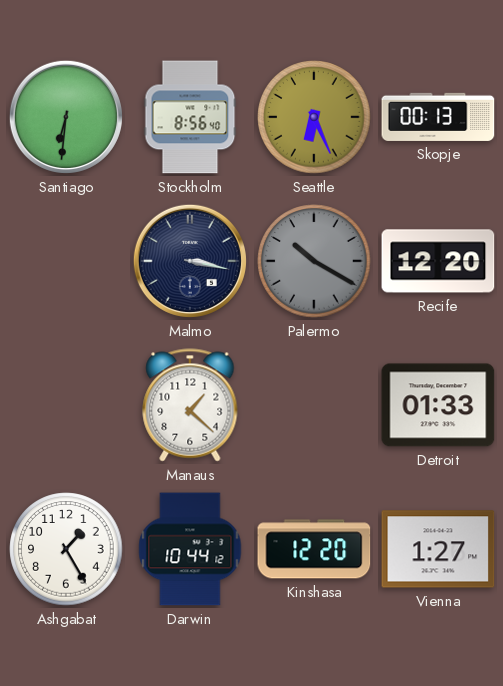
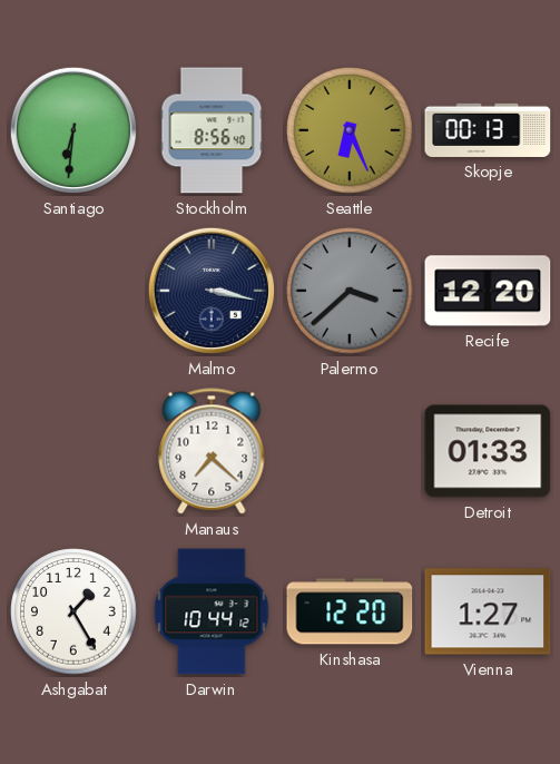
Palermo: 10:20 -> 3:38
Manaus: 1:22 -> 7:22
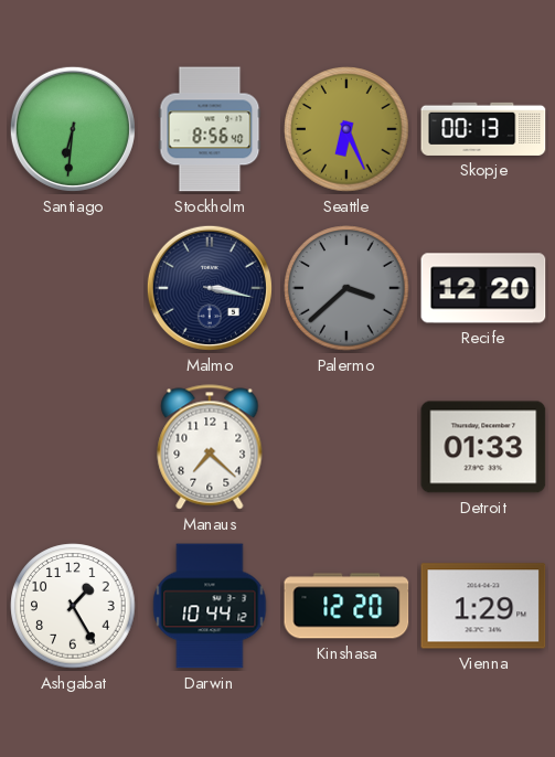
Vienna: 1:27 -> 1:29
